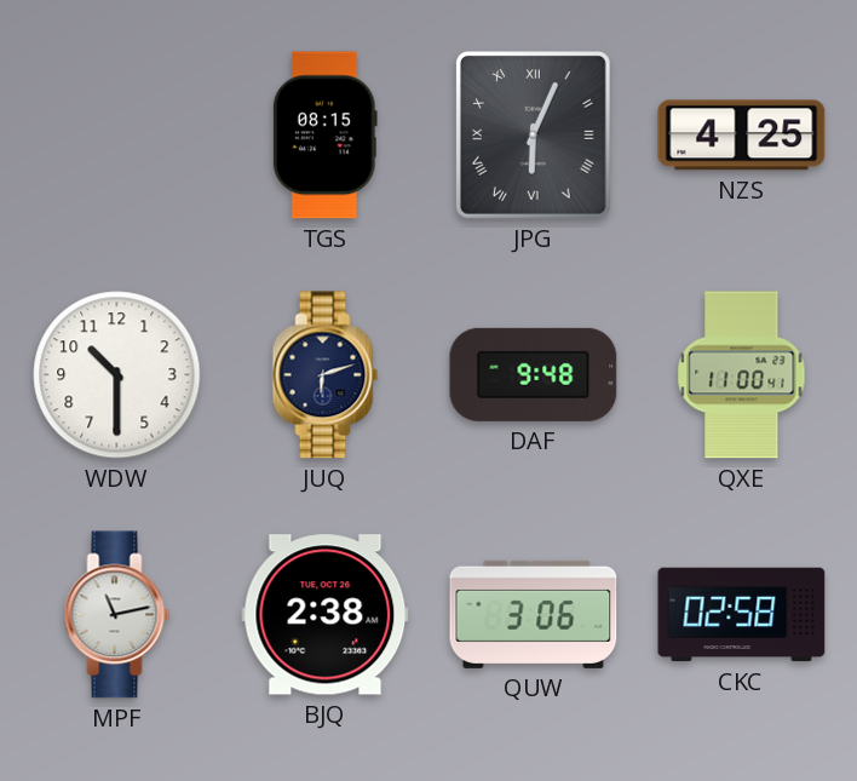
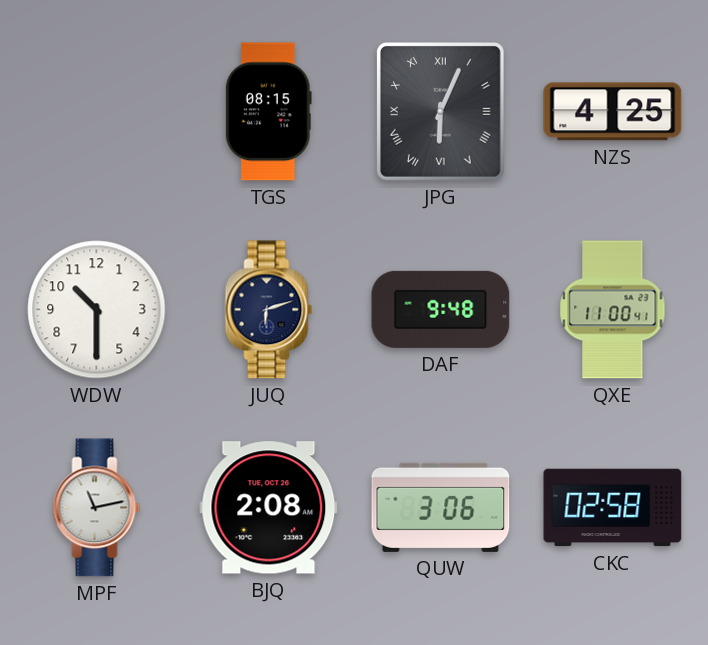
BJQ: 2:38 -> 2:08
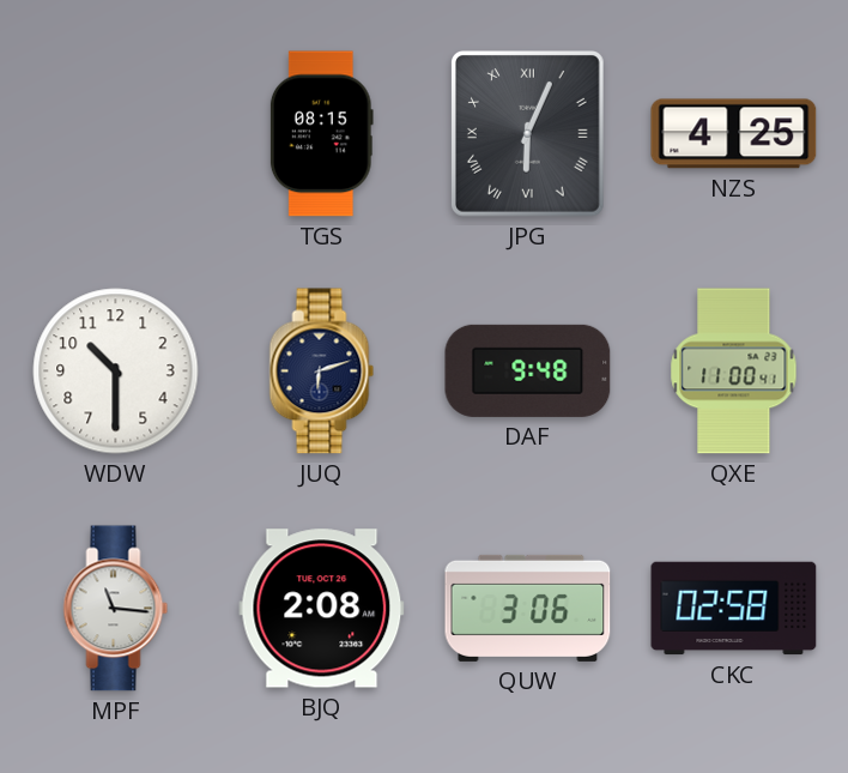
MPF: 11:13 -> 11:16
